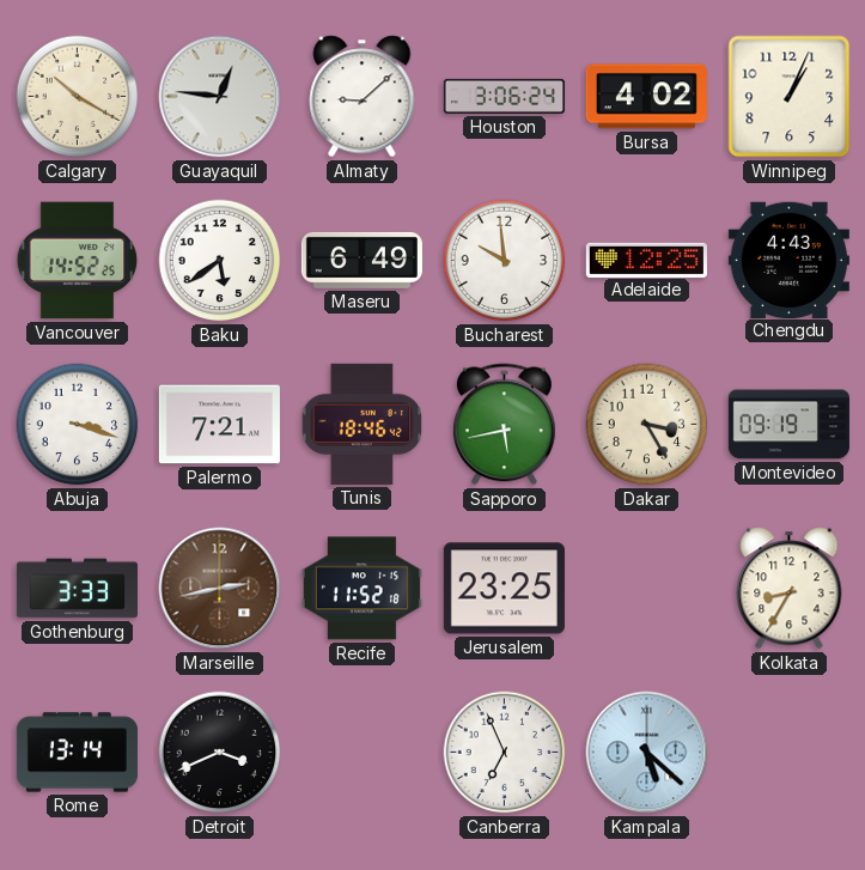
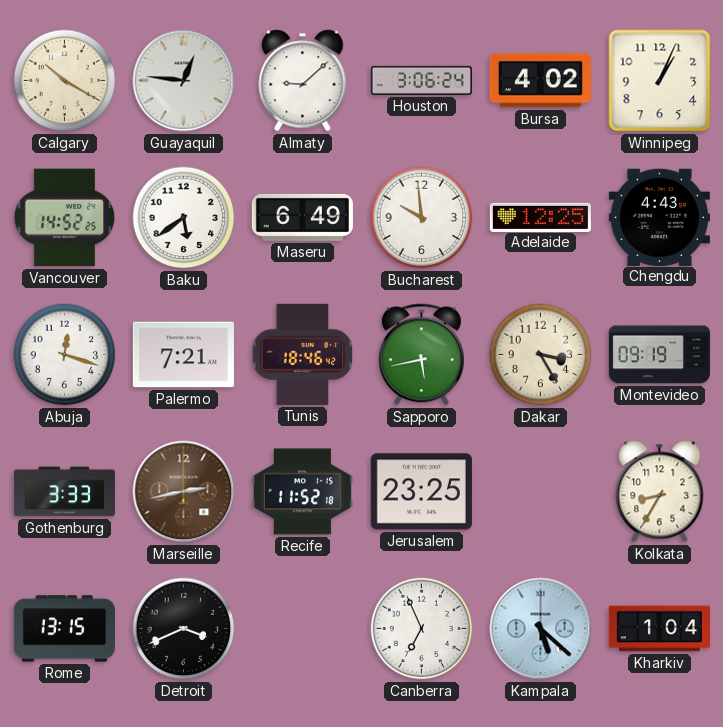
Abuja: 3:18 -> 12:18
Rome: 13:14 -> 13:15
Kharkiv: none -> 1:04
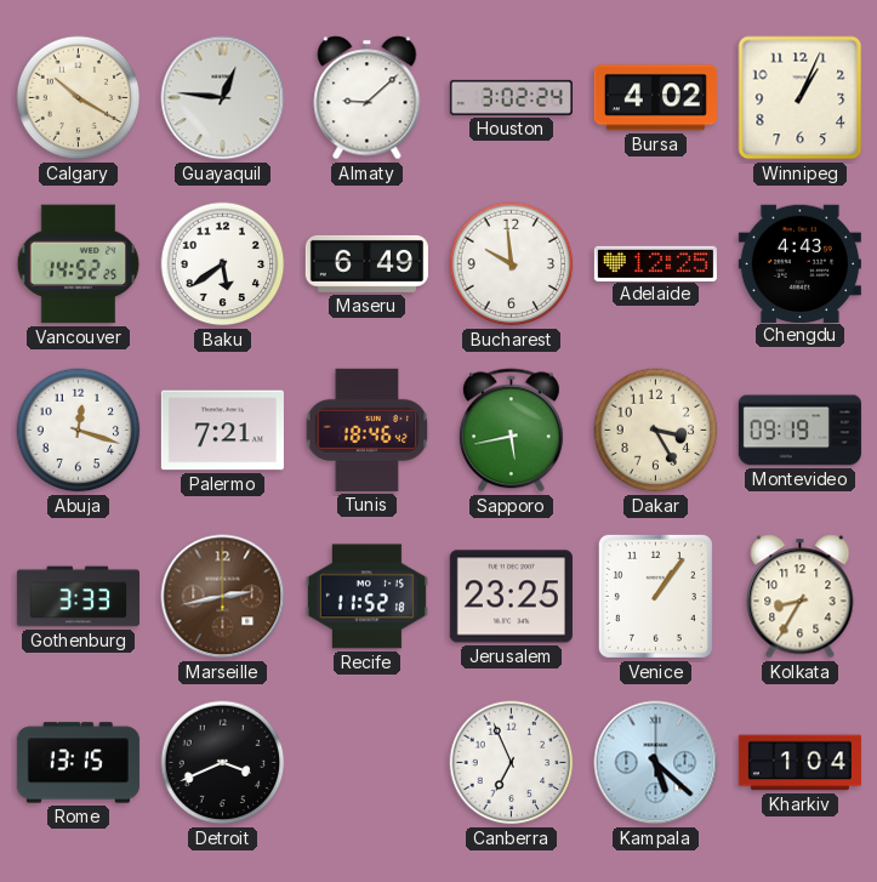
Houston: 3:06 -> 3:02
Venice: none -> 1:06
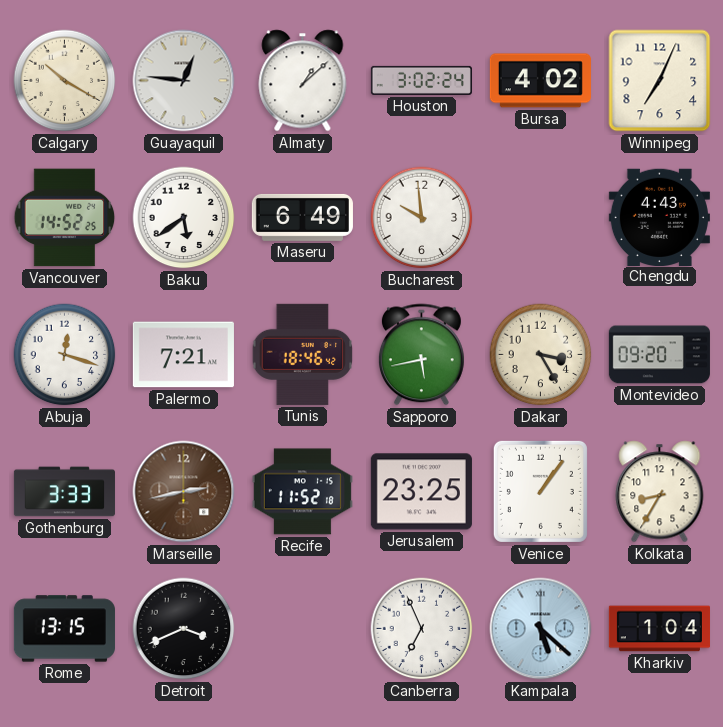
Almaty: 9:08 -> 1:08
Winnipeg: 1:04 -> 7:04
Adelaide: 12:25 -> none
Montevideo: 09:19 -> 09:20
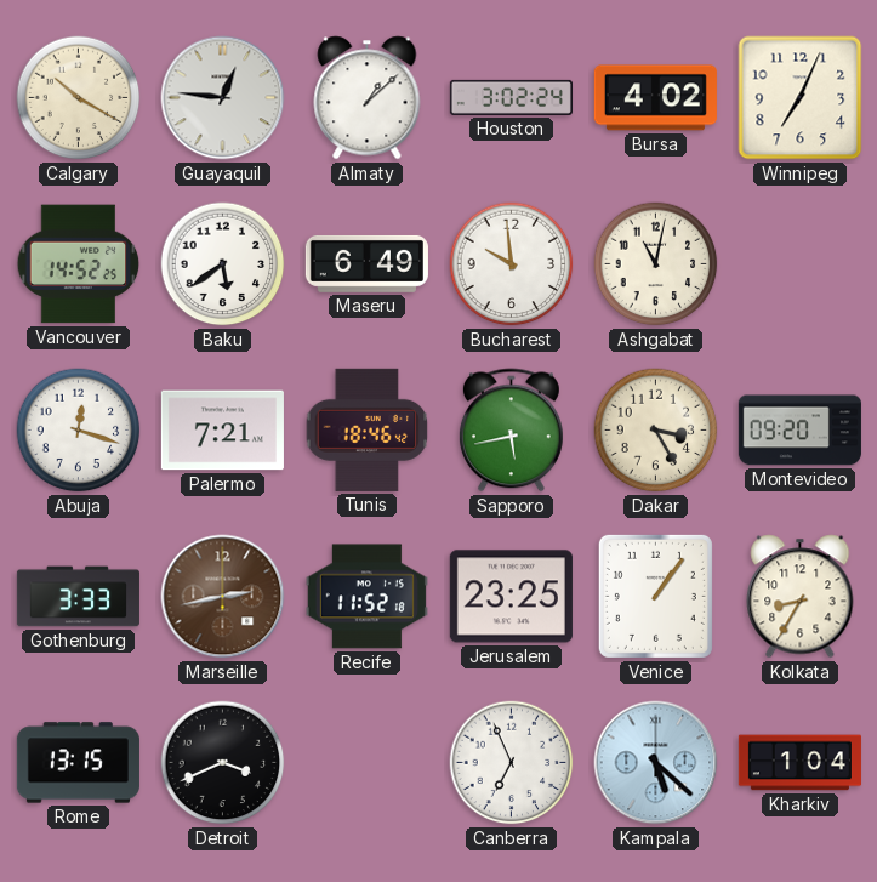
Ashgabat: none -> 11:02
Chengdu: 4:43 -> none
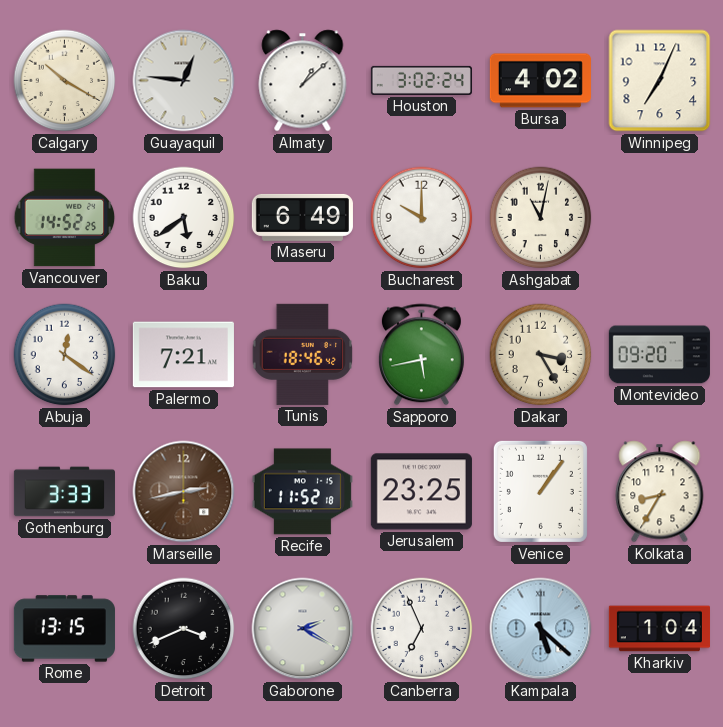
Bucharest: 9:59 -> 10:00
Abuja: 12:18 -> 12:21
Gaborone: none -> 2:20
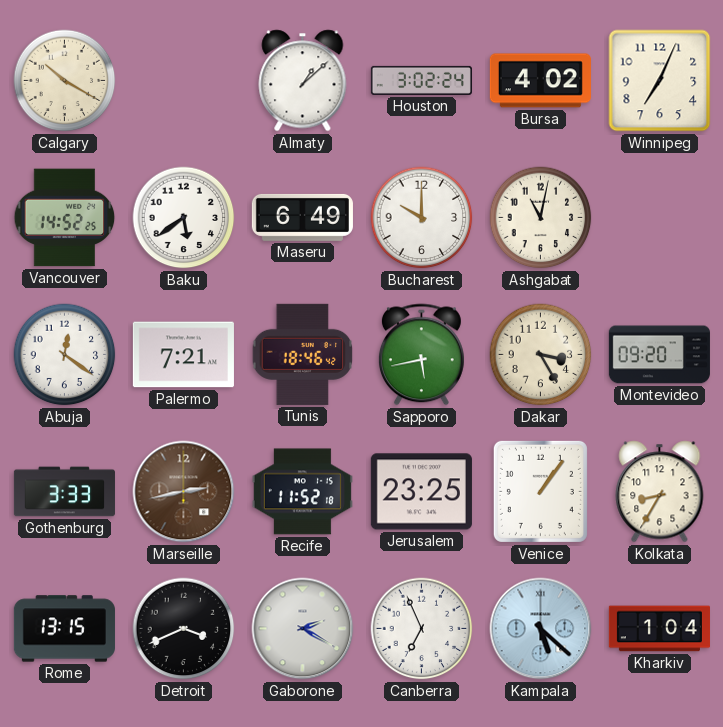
Guayaquil: 12:46 -> none
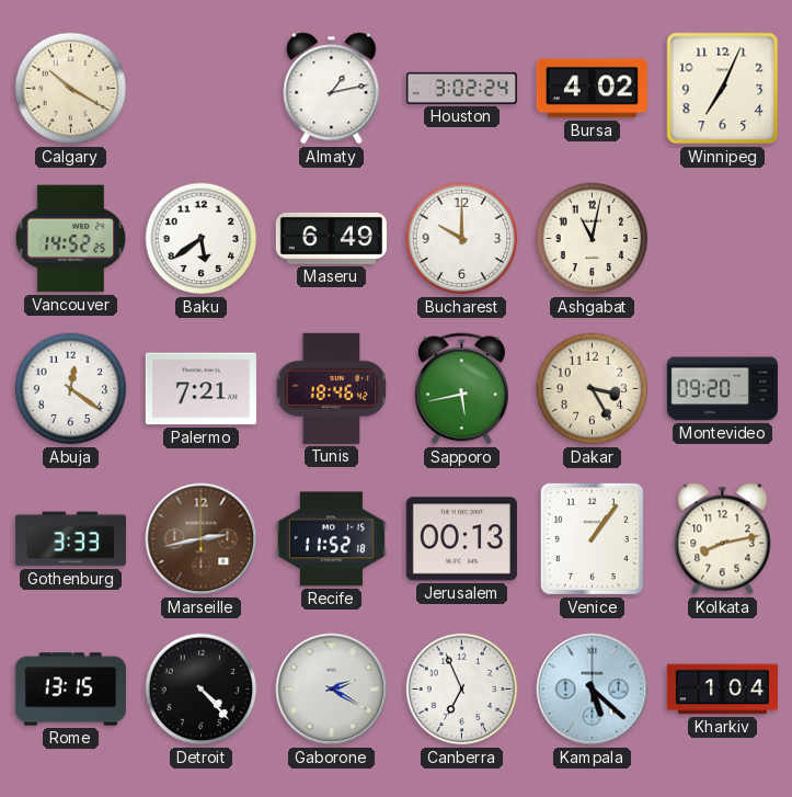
Almaty: 1:08 -> 1:13
Jerusalem: 23:25 -> 00:13
Kolkata: 8:35 -> 8:13
Detroit: 3:41 -> 4:23
